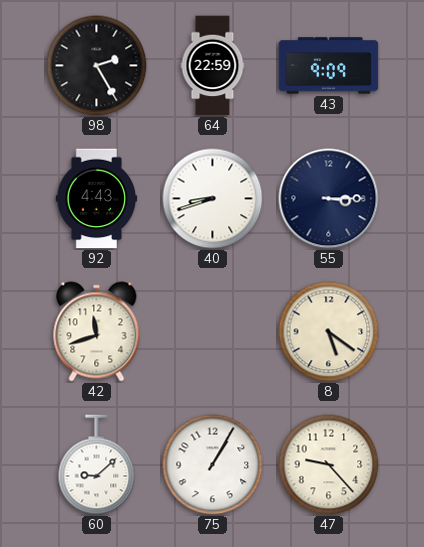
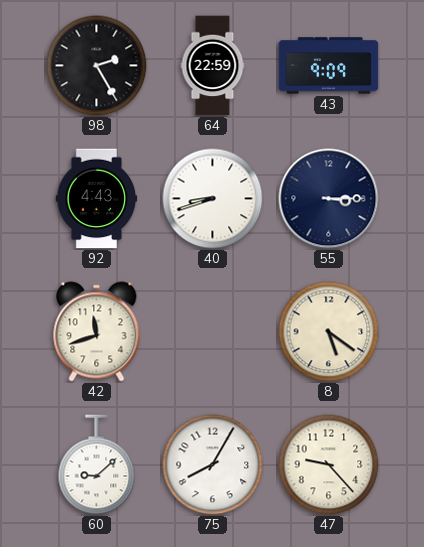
75: 1:05 -> 8:05
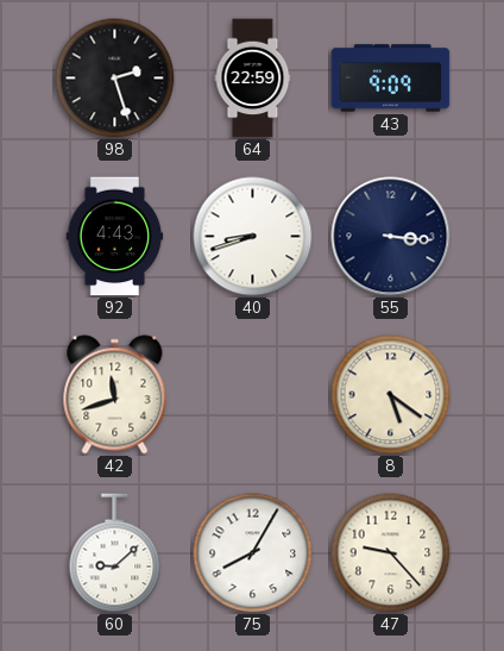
98: 2:25 -> 2:27
55: 3:15 -> 3:16
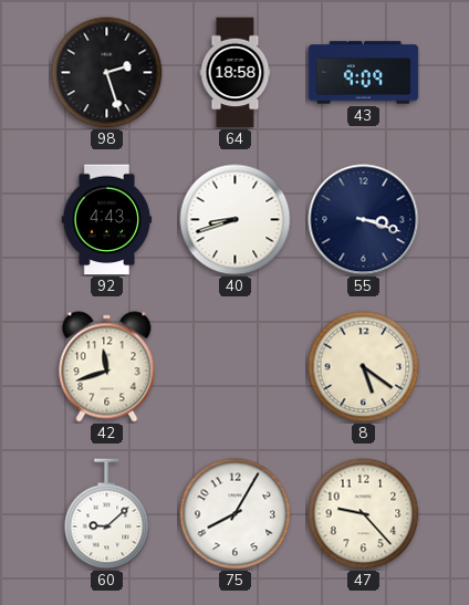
64: 22:59 -> 18:58
55: 3:16 -> 3:18
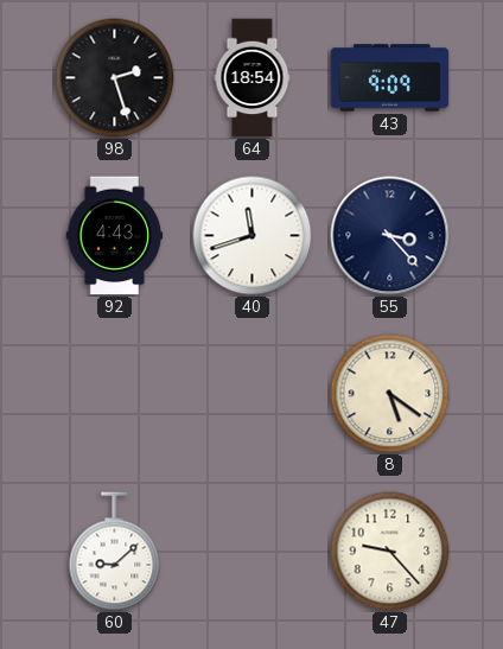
64: 18:58 -> 18:54
40: 8:42 -> 11:42
55: 3:18 -> 3:23
42: 11:42 -> none
75: 8:05 -> none
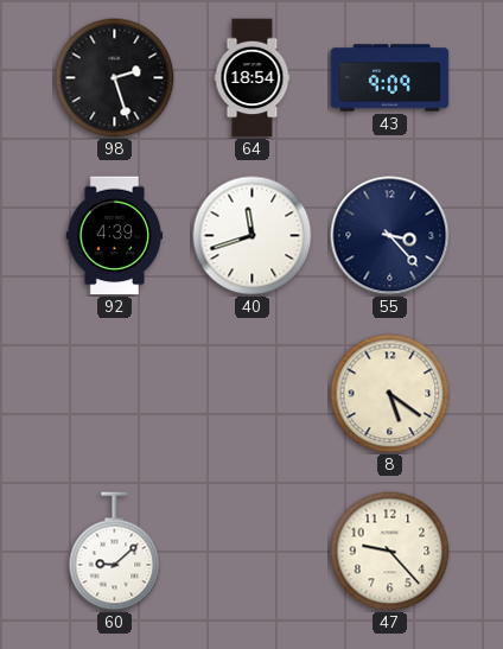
92: 4:43 -> 4:39
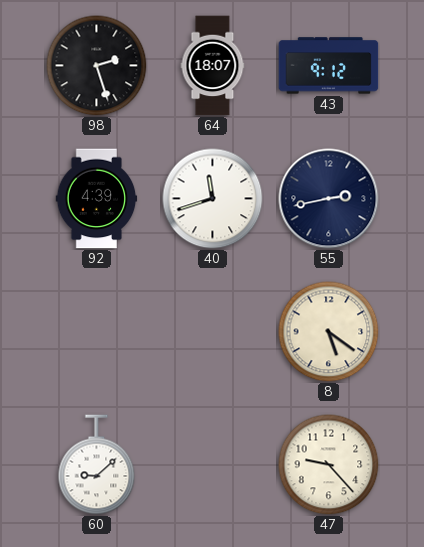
64: 18:54 -> 18:07
43: 9:09 -> 9:12
55: 3:23 -> 2:43
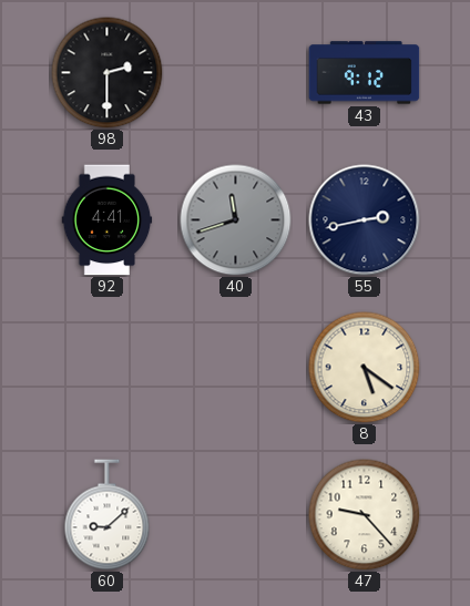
98: 2:27 -> 2:30
64: 18:07 -> none
92: 4:39 -> 4:41
40 dial: white -> grey
